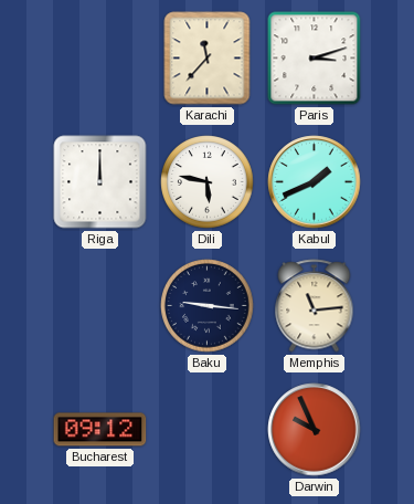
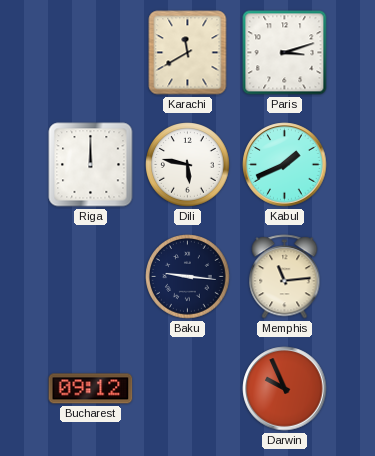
Karachi: 11:37 -> 11:40
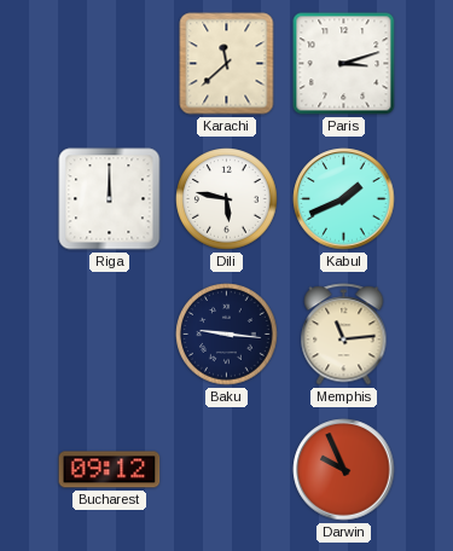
Karachi: 11:40 -> 11:38
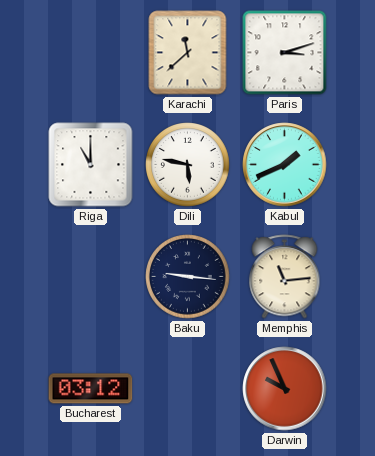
Riga: 12:00 -> 11:00
Bucharest: 09:12 -> 03:12
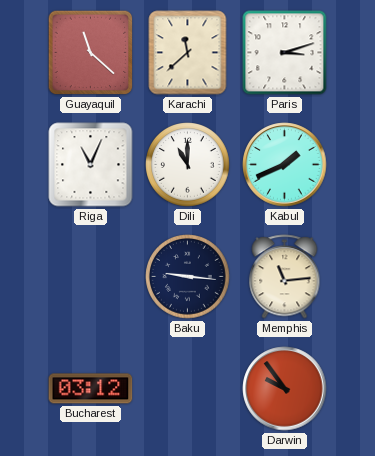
Guayaquil: none -> 11:22
Riga: 11:00 -> 11:04
Dili: 5:47 -> 11:00
Darwin: 9:56 -> 9:54
